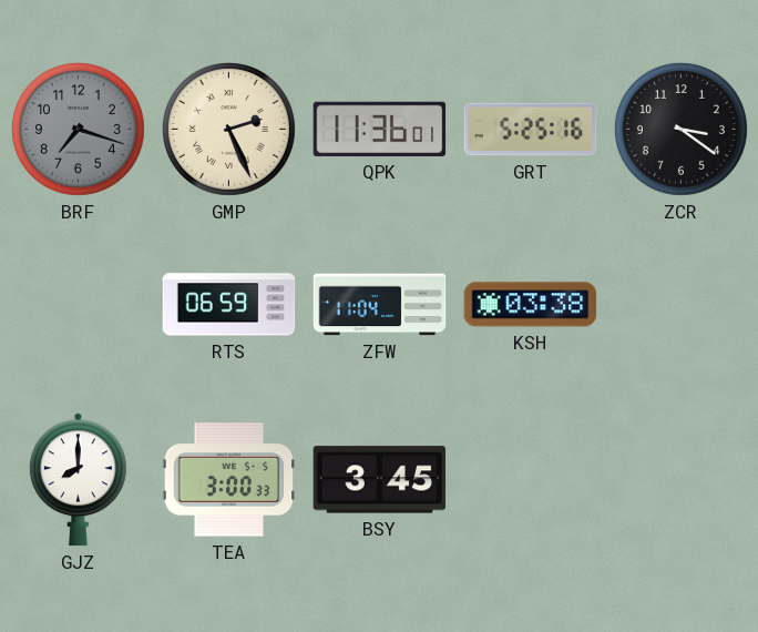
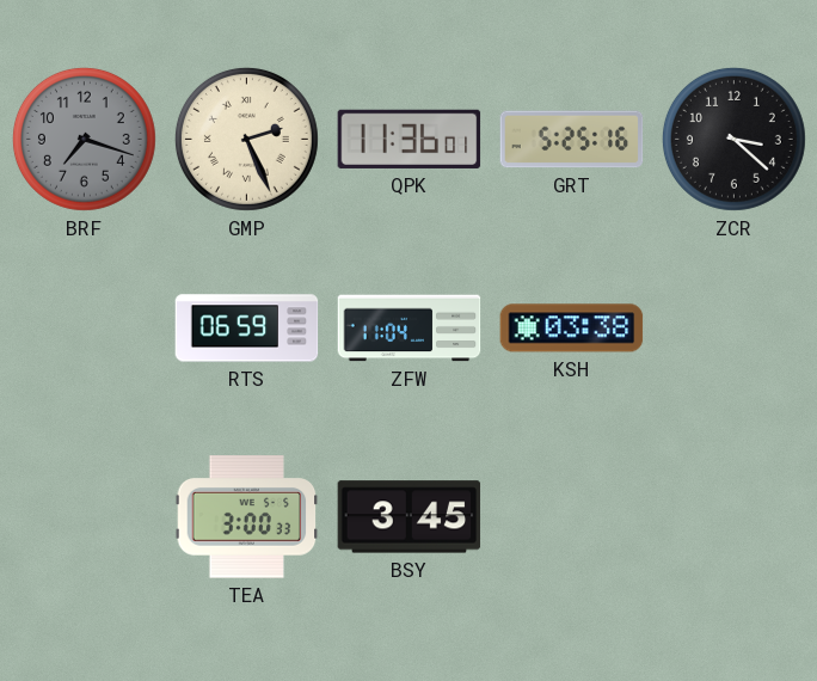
ZCR: 3:21 -> 3:22
GJZ: 8:00 -> none
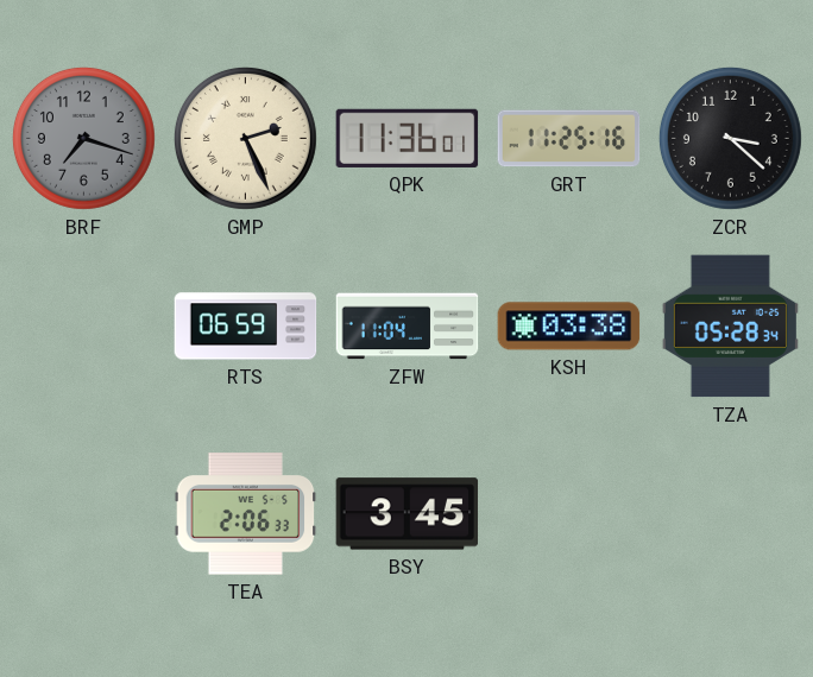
GRT: 5:25 -> 11:25
TZA: none -> 05:28
TEA: 3:00 -> 2:06
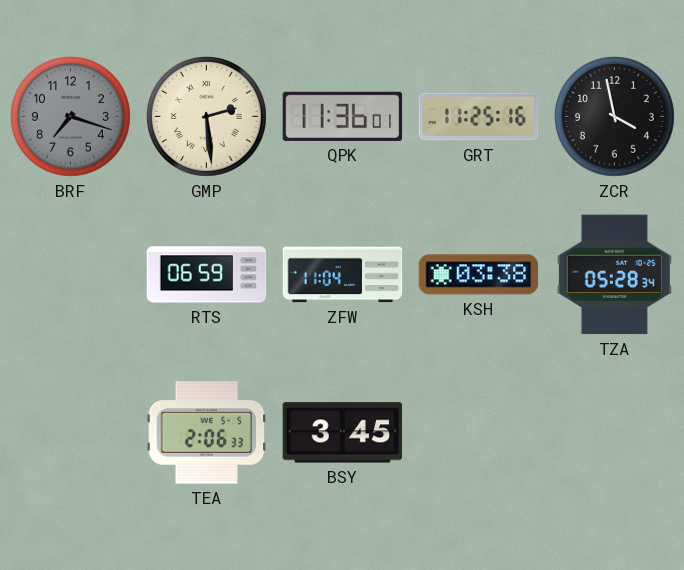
GMP: 2:26 -> 2:29
ZCR: 3:22 -> 3:58
